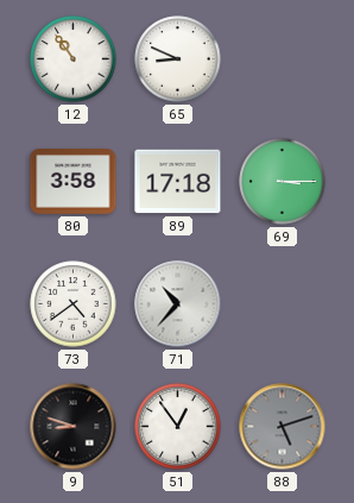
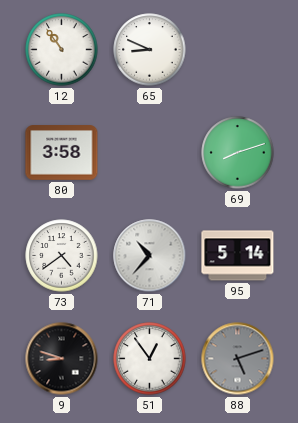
89: 17:18 -> none
69: 3:15 -> 8:12
95: none -> 5:14
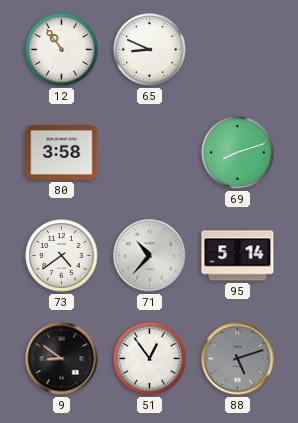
9: 8:48 -> 8:51
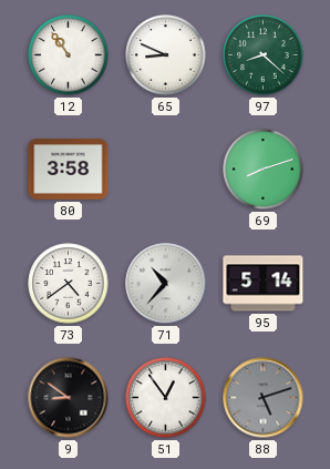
97: none -> 8:22
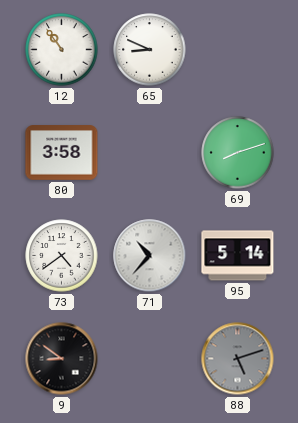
97: 8:22 -> none
51: 12:54 -> none
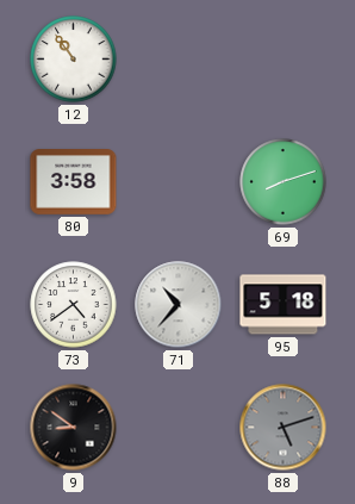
65: 8:49 -> none
95: 5:14 -> 5:18
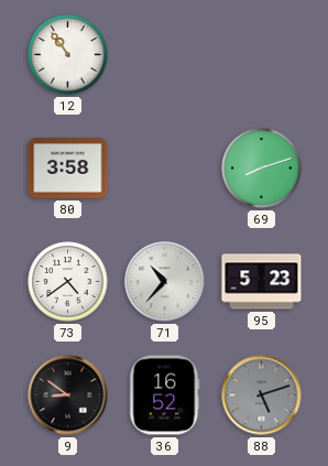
95: 5:18 -> 5:23
36: none -> 16:52
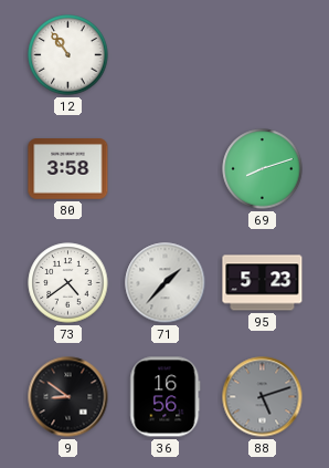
71: 10:37 -> 1:37
36: 16:52 -> 16:56
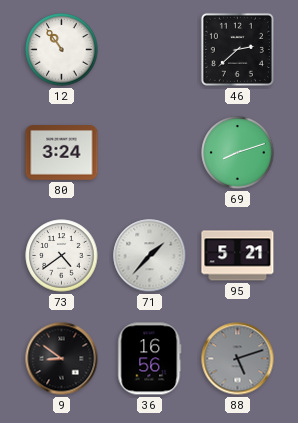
46: none -> 2:38
80: 3:58 -> 3:24
95: 5:23 -> 5:21
